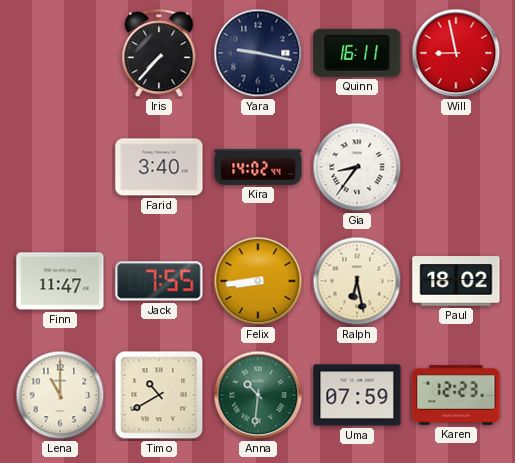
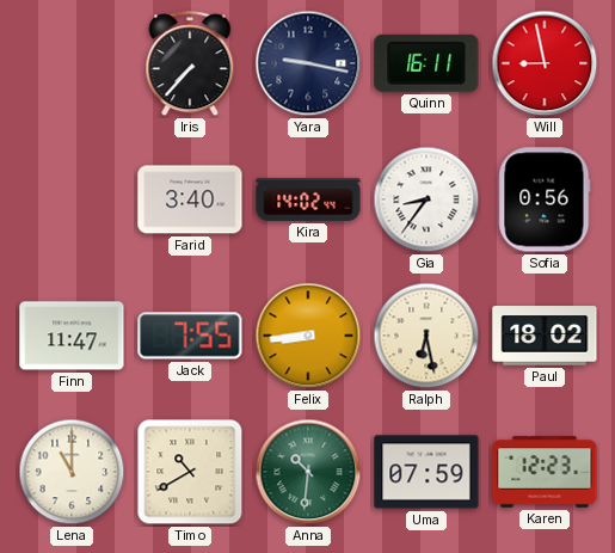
Sofia: none -> 0:56
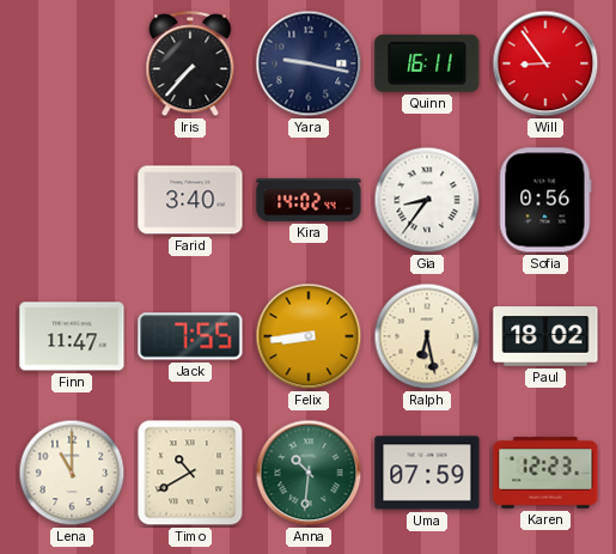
Will: 8:58 -> 8:54
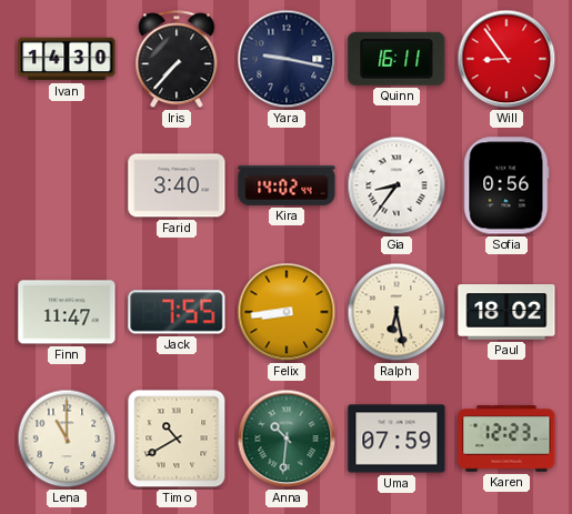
Ivan: none -> 14:30
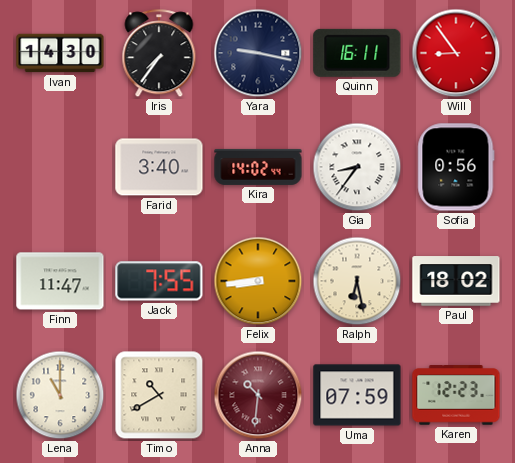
Iris: 7:37 -> 7:36
Anna dial: green -> burgundy
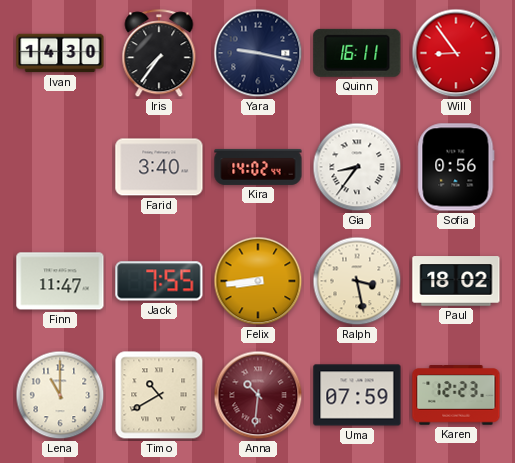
Ralph: 6:28 -> 3:28
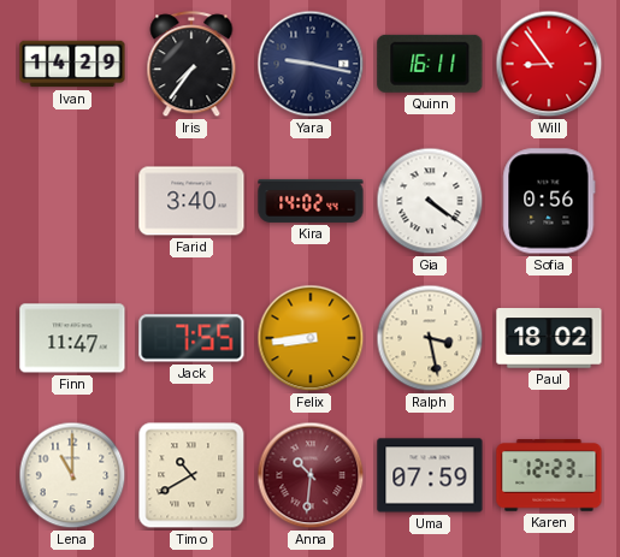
Ivan: 14:30 -> 14:29
Gia: 8:36 -> 4:21
